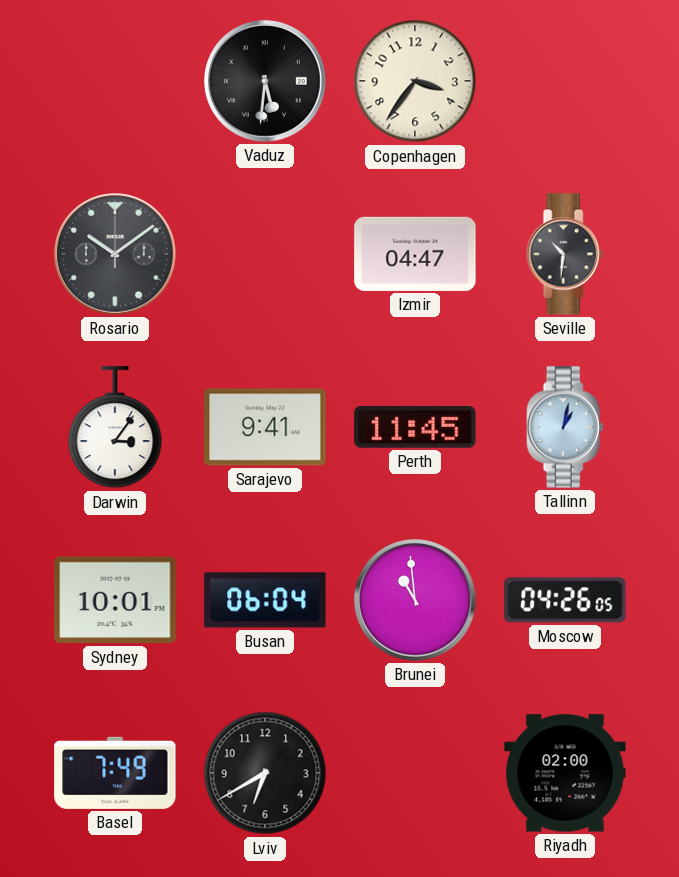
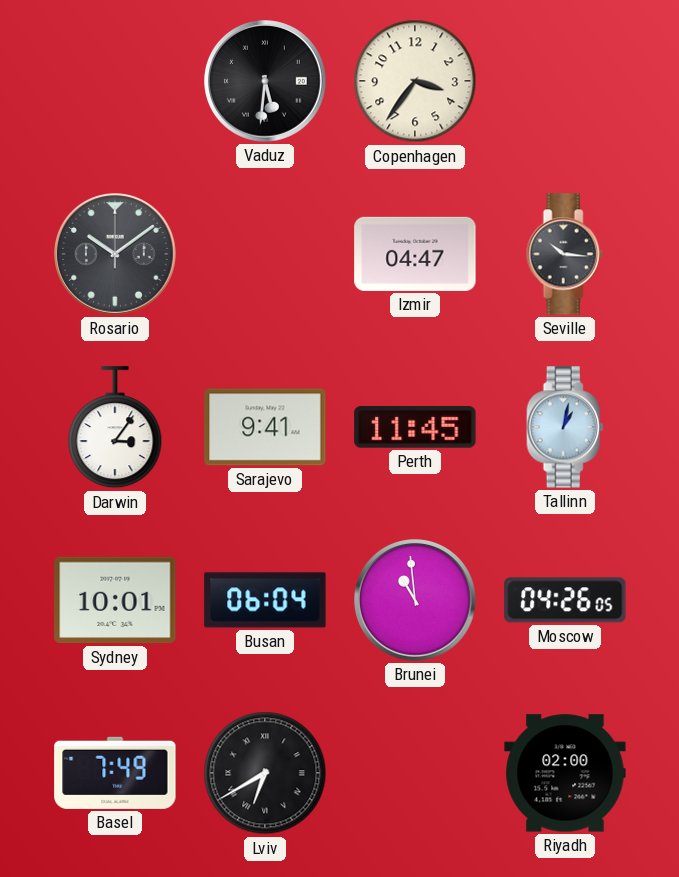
Seville: 10:31 -> 10:16
Lviv numerals: Arabic -> Roman
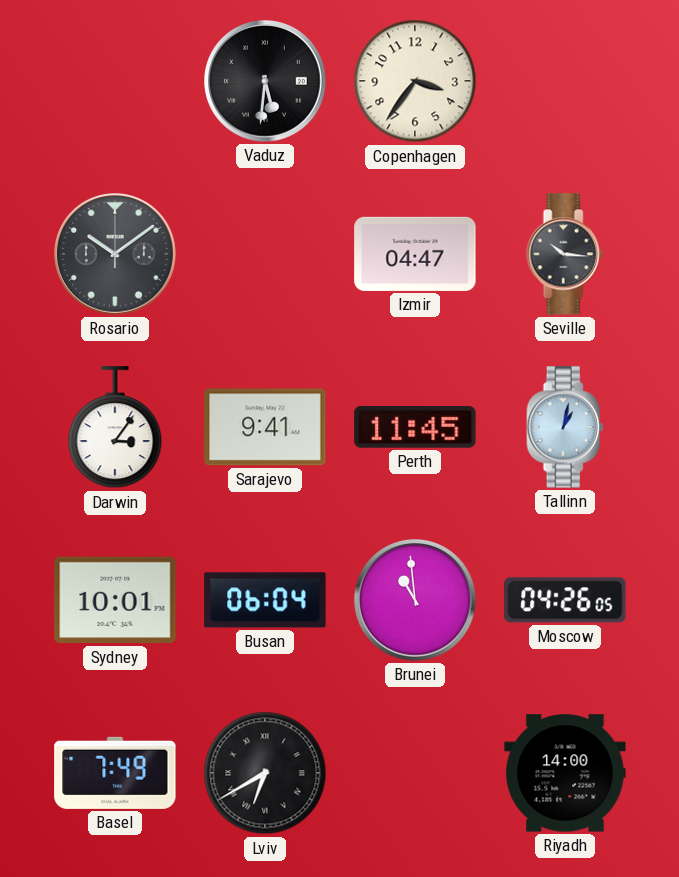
Riyadh: 02:00 -> 14:00
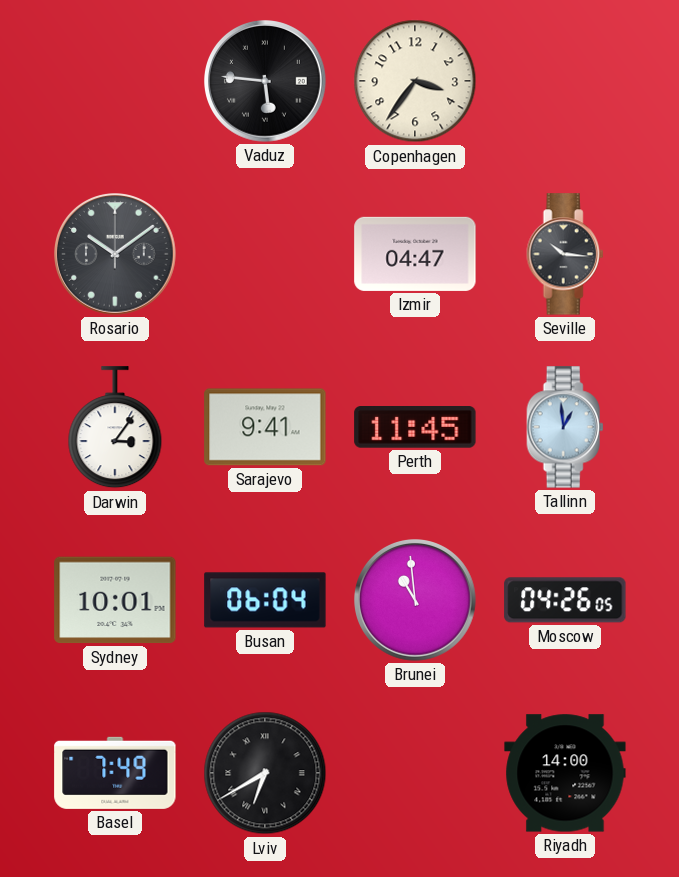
Vaduz: 5:31 -> 5:46
Tallinn: 1:02 -> 12:59
